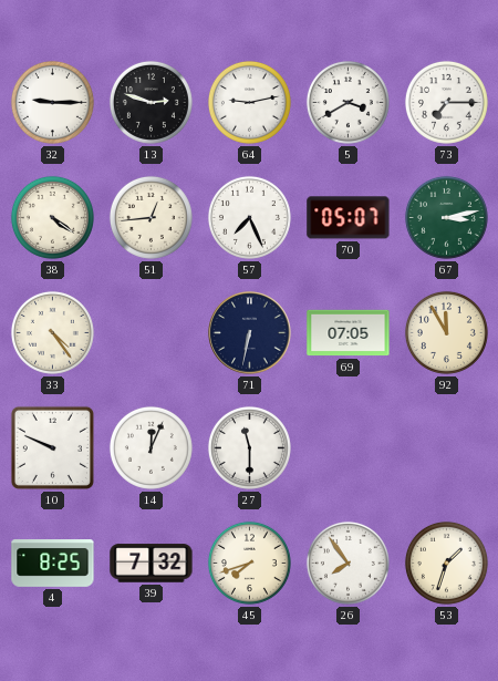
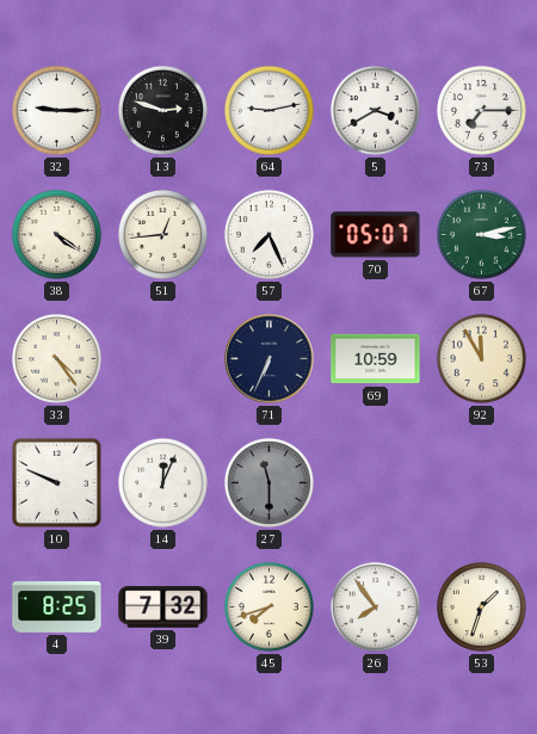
71: 6:32 -> 6:34
69: 07:05 -> 10:59
27 dial: white -> grey
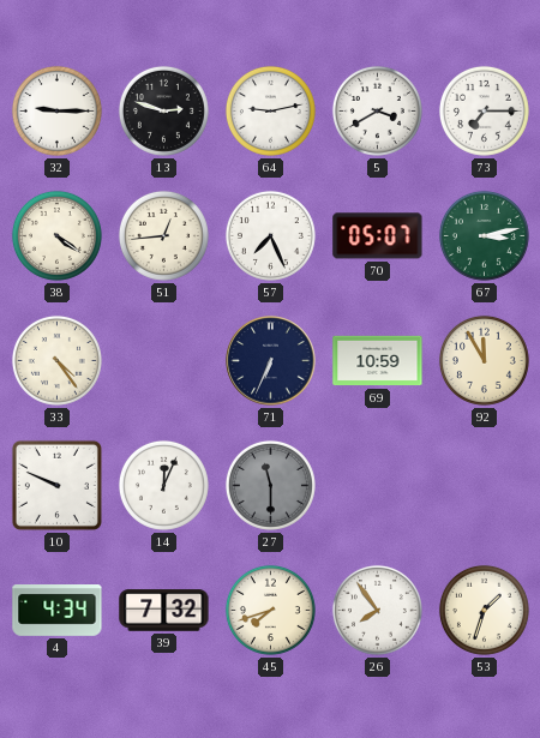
4: 8:25 -> 4:34
